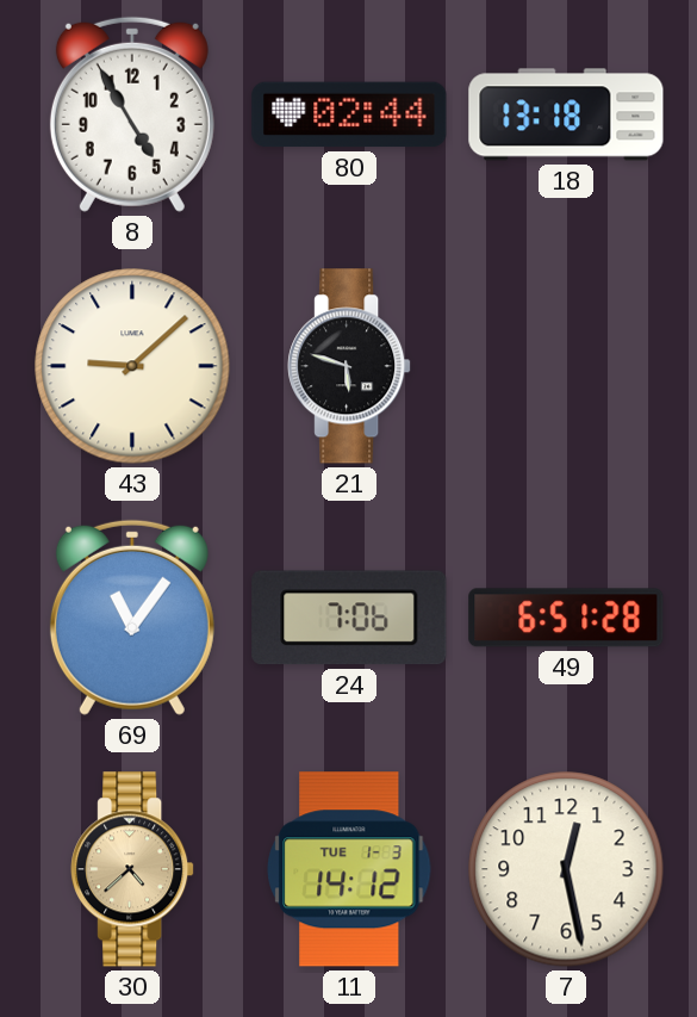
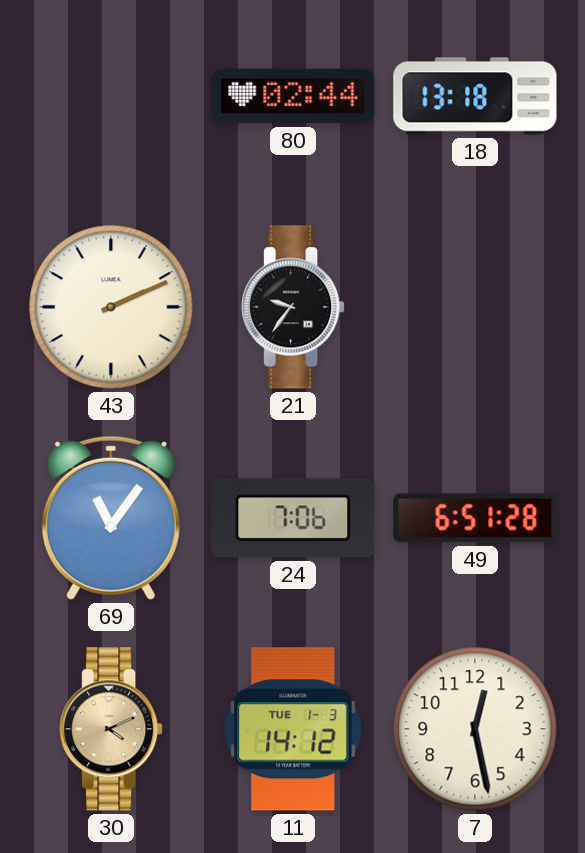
8: 4:55 -> none
43: 9:08 -> 2:11
21: 5:48 -> 9:36
30: 4:38 -> 4:11
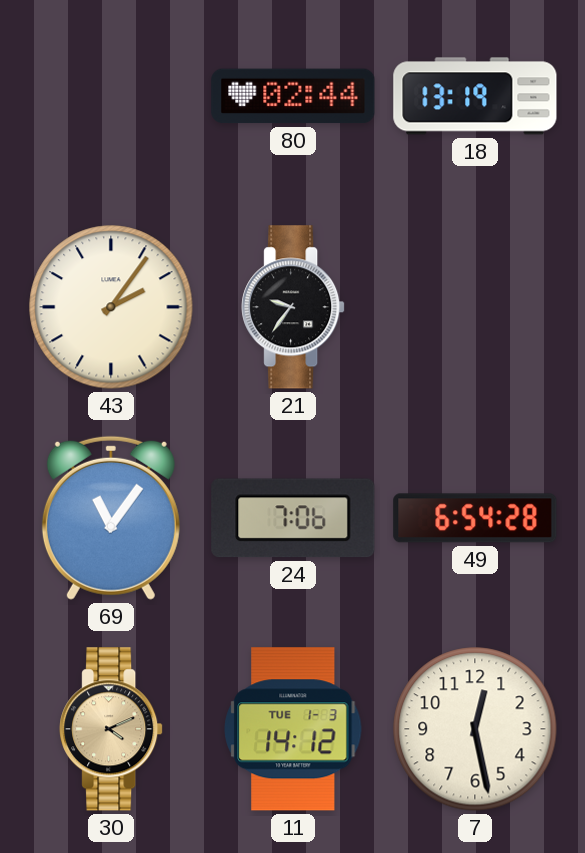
18: 13:18 -> 13:19
43: 2:11 -> 2:06
49: 6:51 -> 6:54
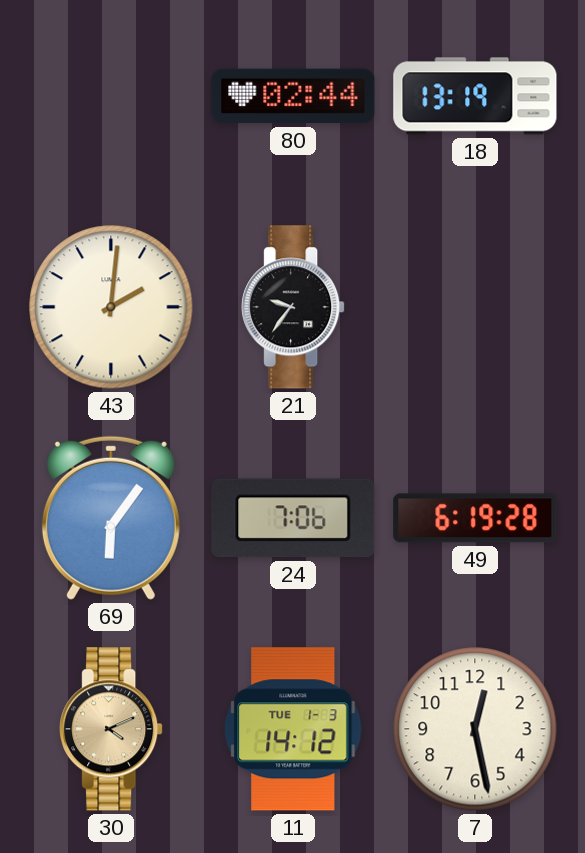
43: 2:06 -> 2:01
69: 11:06 -> 6:06
49: 6:54 -> 6:19
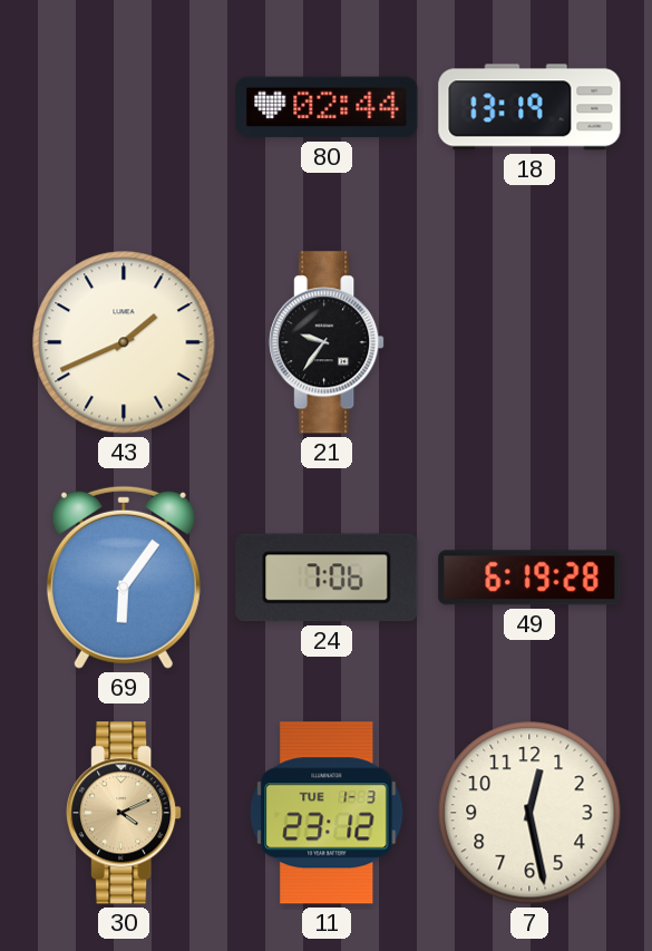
43: 2:01 -> 1:41
11: 14:12 -> 23:12
